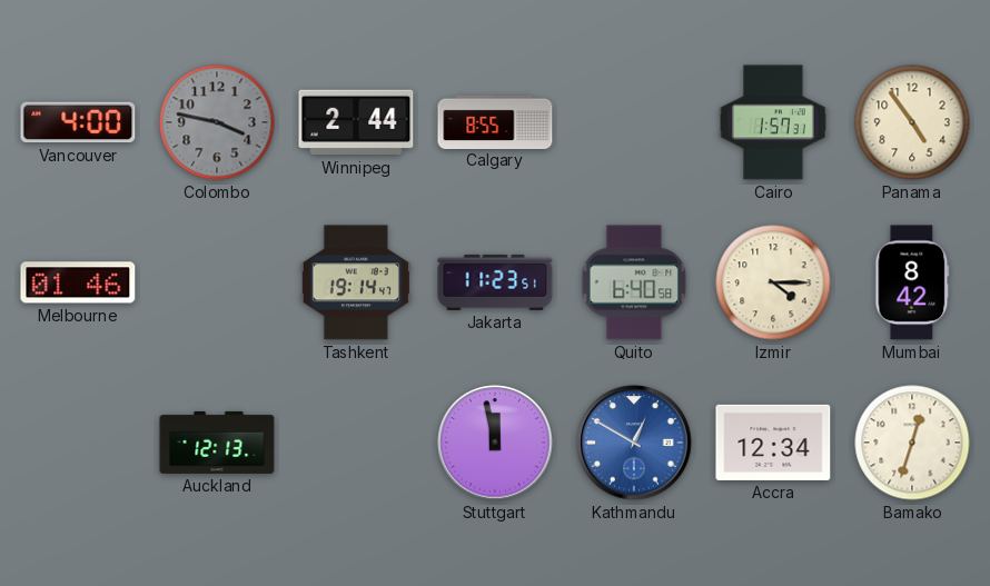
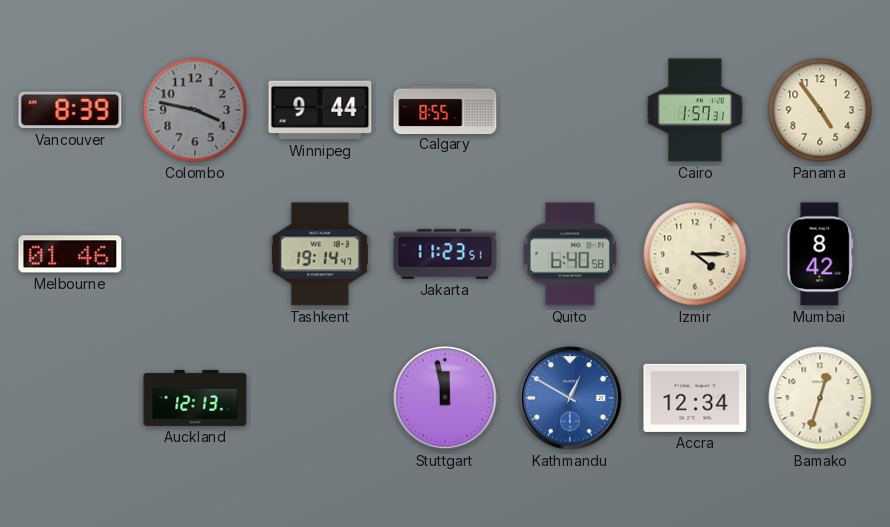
Vancouver: 4:00 -> 8:39
Winnipeg: 2:44 -> 9:44
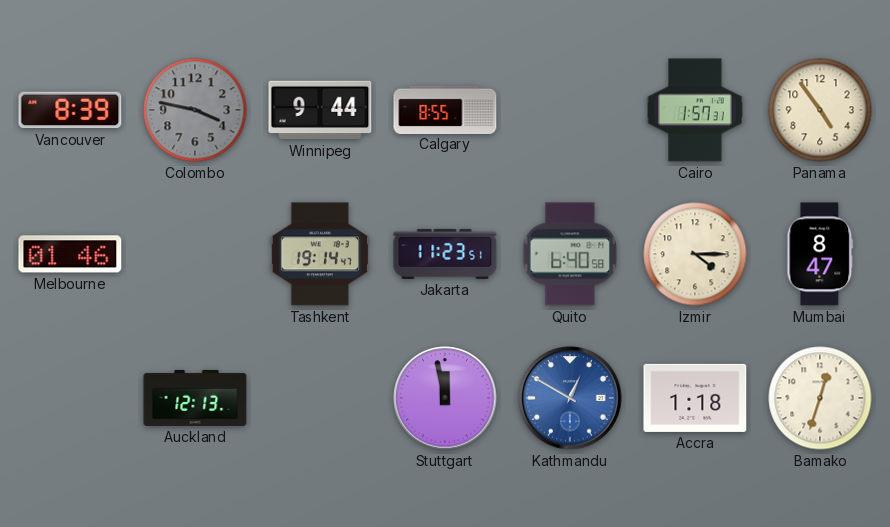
Mumbai: 8:42 -> 8:47
Accra: 12:34 -> 1:18
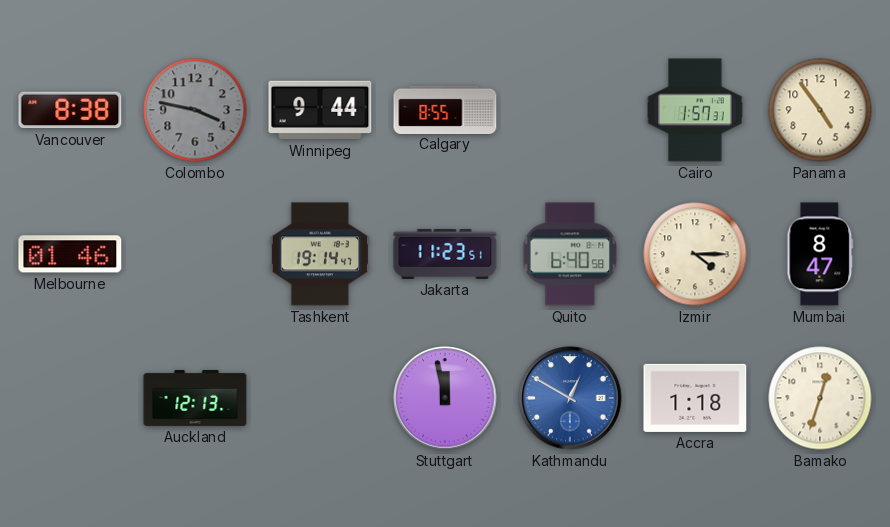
Vancouver: 8:39 -> 8:38
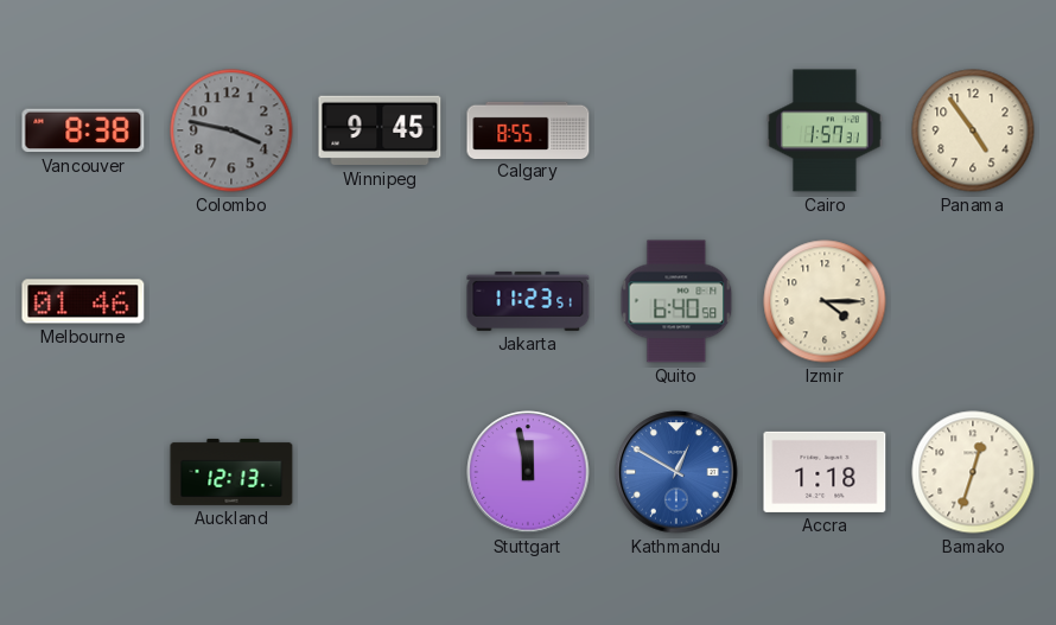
Winnipeg: 9:44 -> 9:45
Tashkent: 19:14 -> none
Mumbai: 8:47 -> none
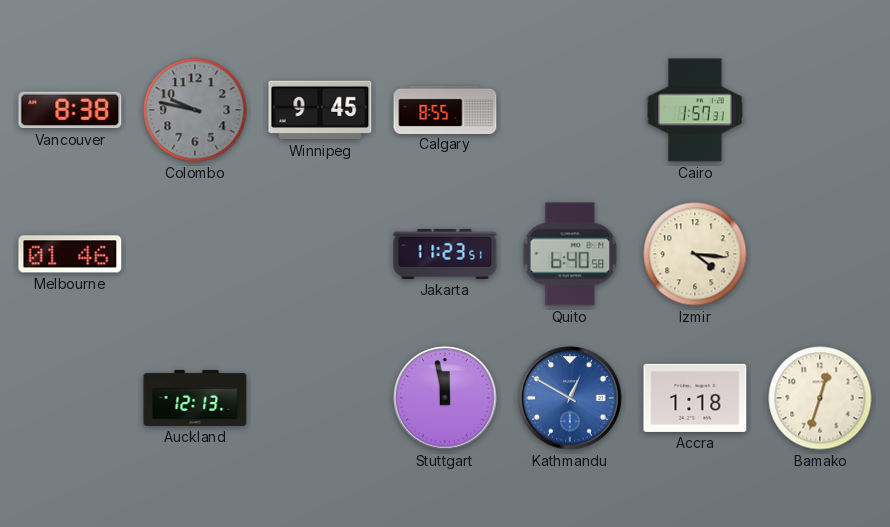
Colombo: 3:47 -> 9:47
Panama: 4:54 -> none
Izmir: 4:15 -> 4:16
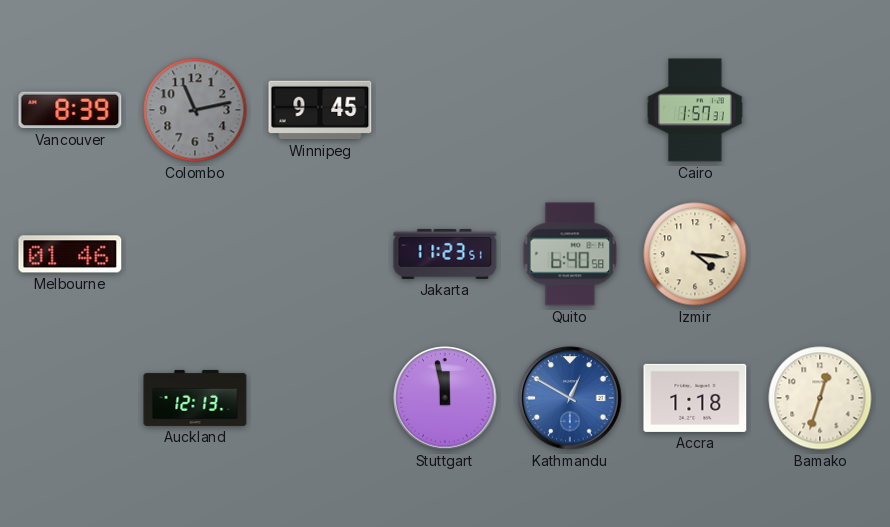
Vancouver: 8:38 -> 8:39
Colombo: 9:47 -> 11:13
Calgary: 8:55 -> none
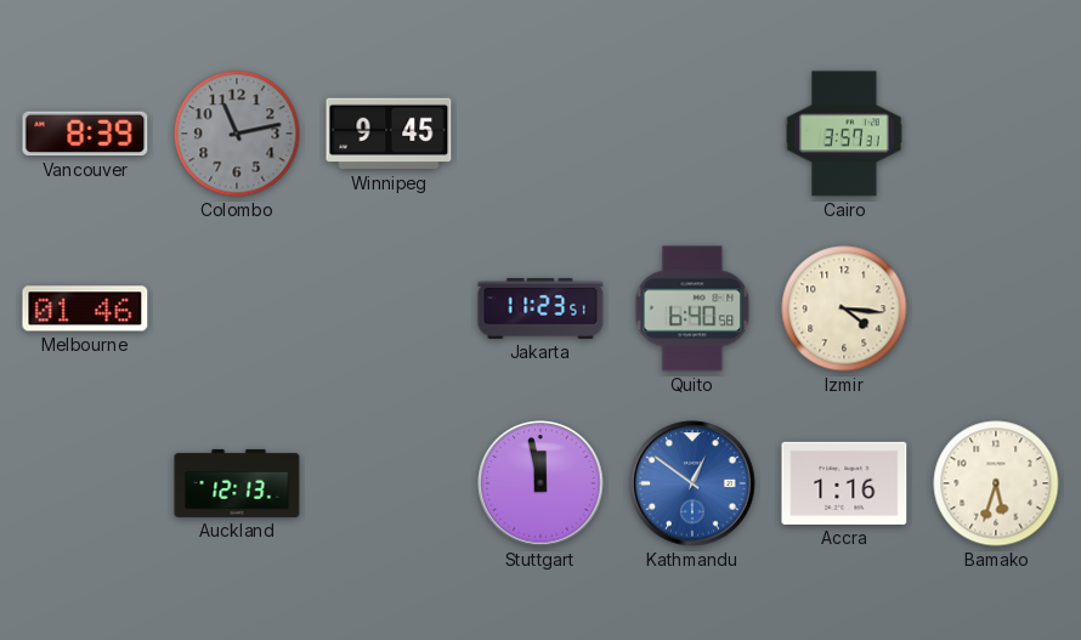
Cairo: 1:57 -> 3:57
Kathmandu: 12:50 -> 12:51
Accra: 1:18 -> 1:16
Bamako: 12:33 -> 5:33
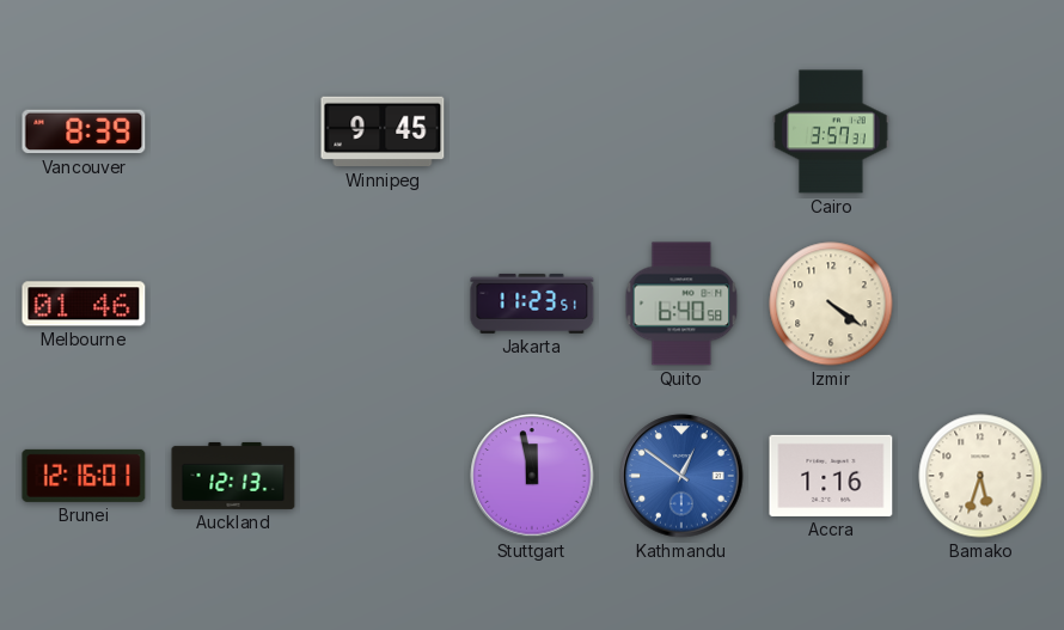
Colombo: 11:13 -> none
Izmir: 4:16 -> 4:21
Brunei: none -> 12:16
